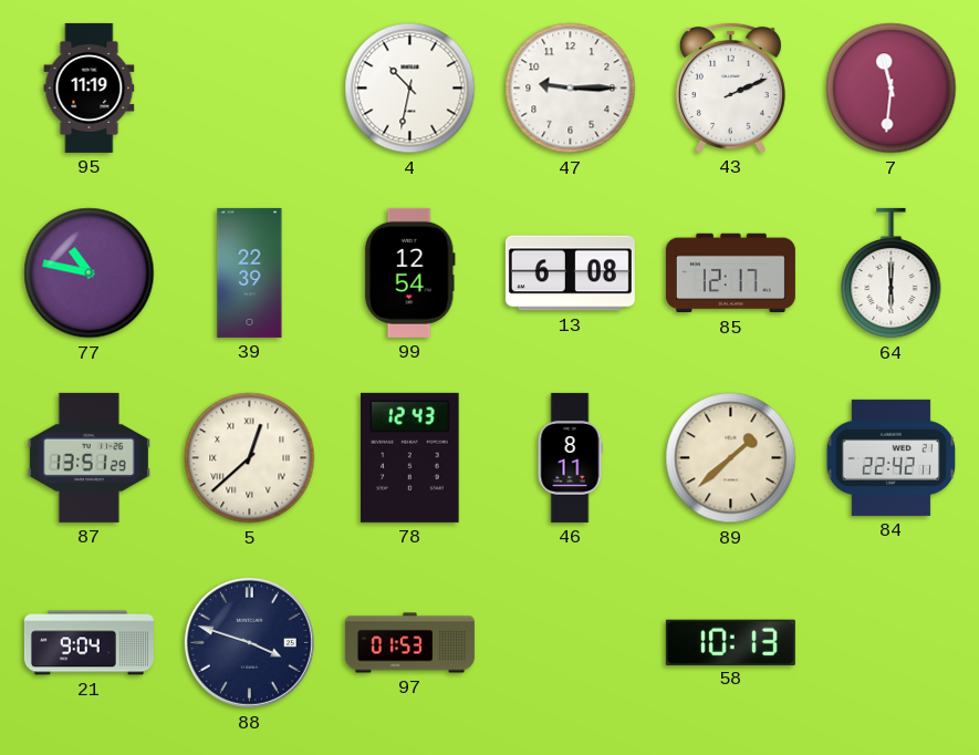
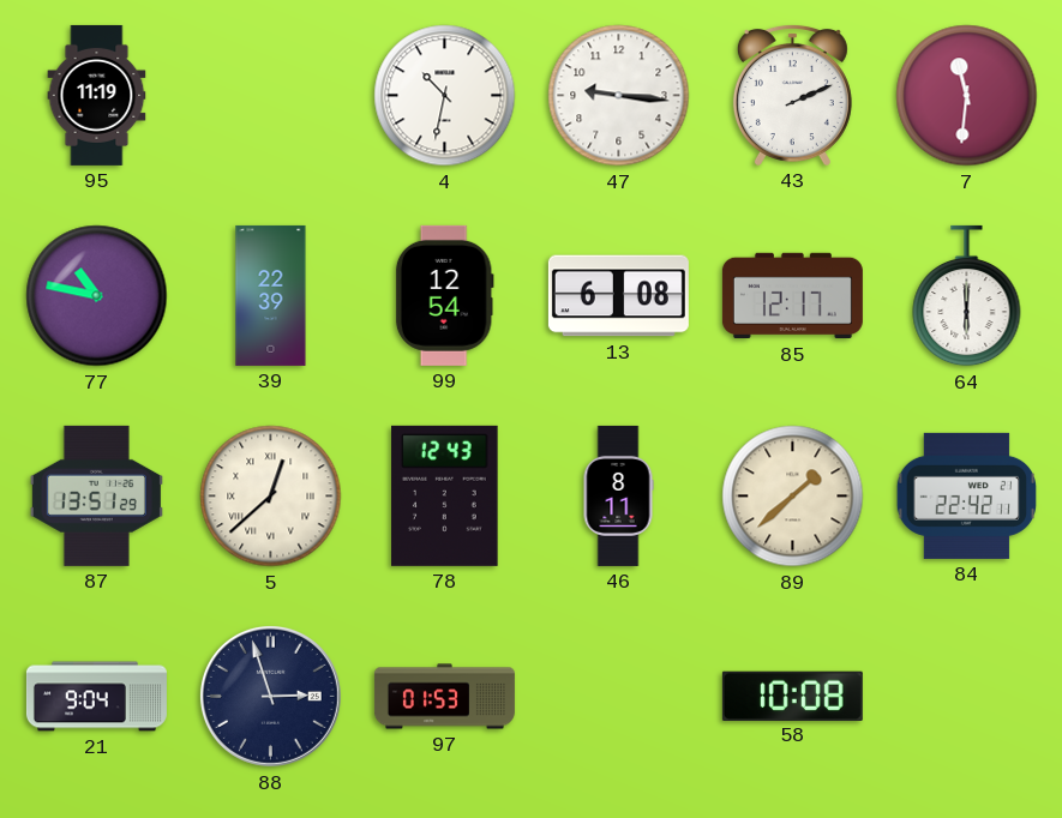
47: 9:15 -> 9:16
88: 3:48 -> 2:57
58: 10:13 -> 10:08
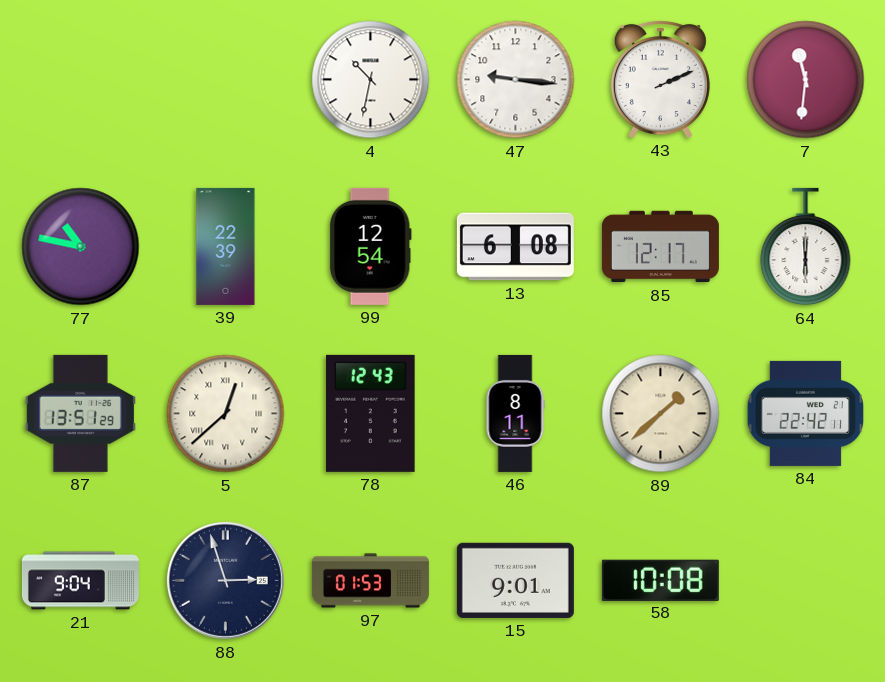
95: 11:19 -> none
15: none -> 9:01
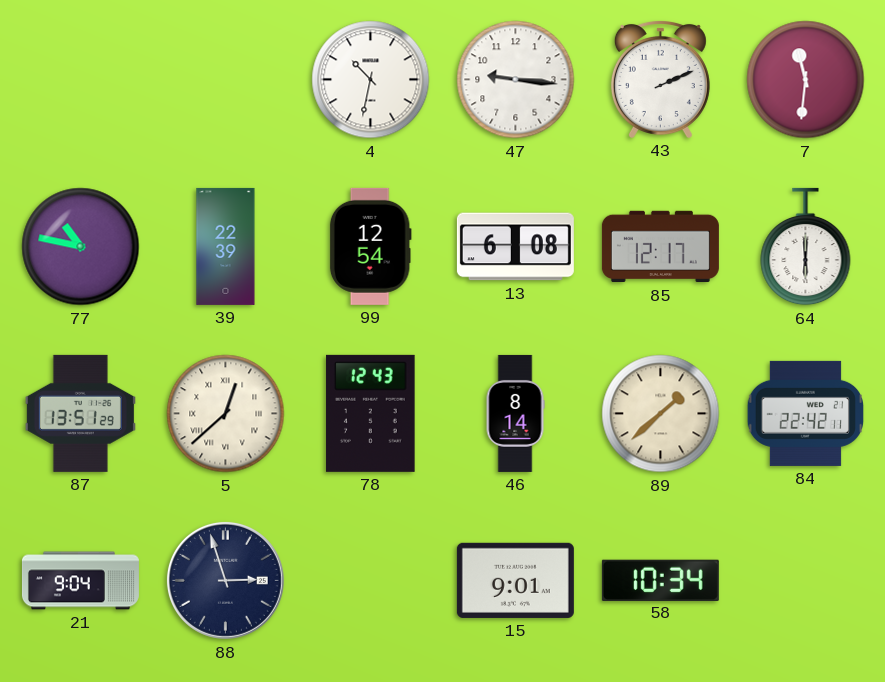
46: 8:11 -> 8:14
97: 01:53 -> none
58: 10:08 -> 10:34
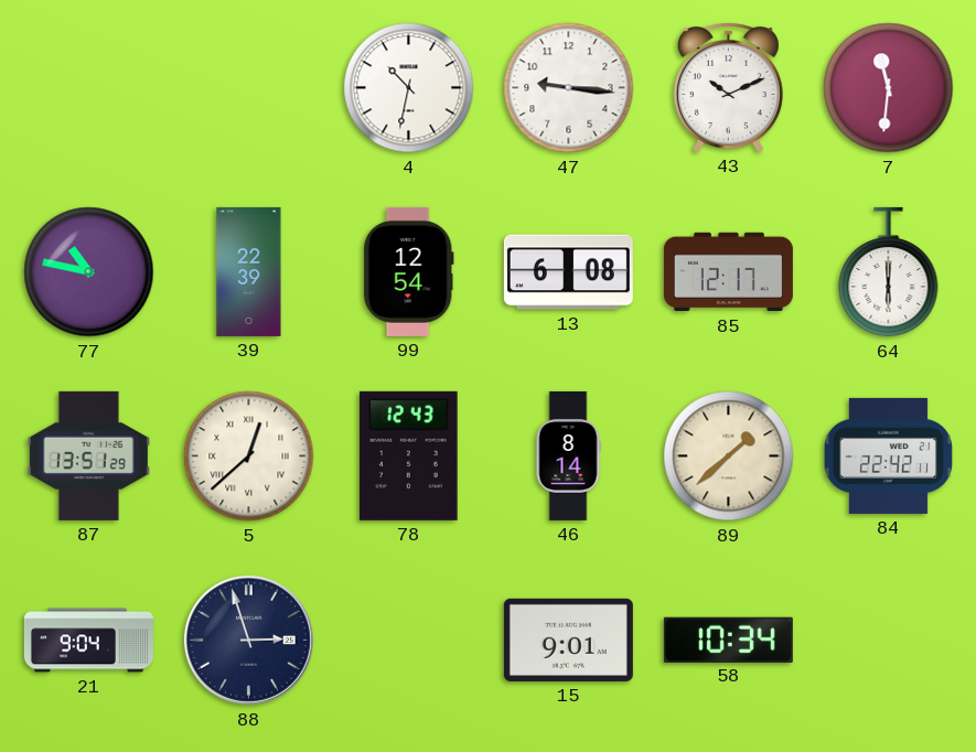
43: 2:11 -> 10:11
